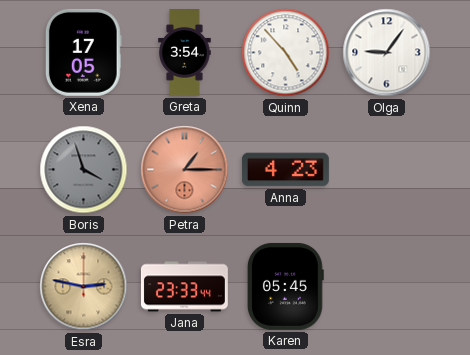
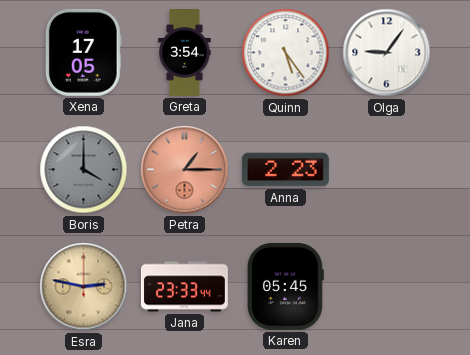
Quinn: 4:53 -> 5:24
Boris: 3:57 -> 4:00
Anna: 4:23 -> 2:23
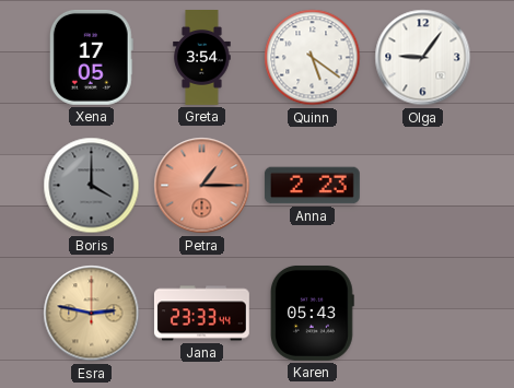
Quinn: 5:24 -> 5:21
Karen: 05:45 -> 05:43
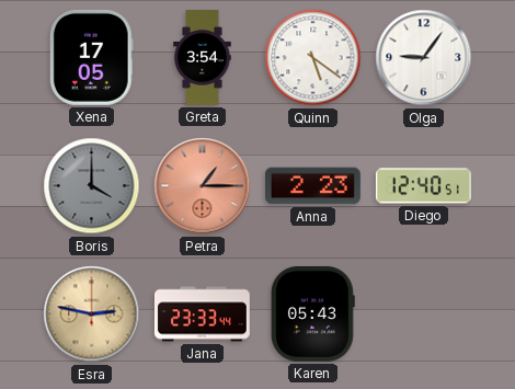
Diego: none -> 12:40
